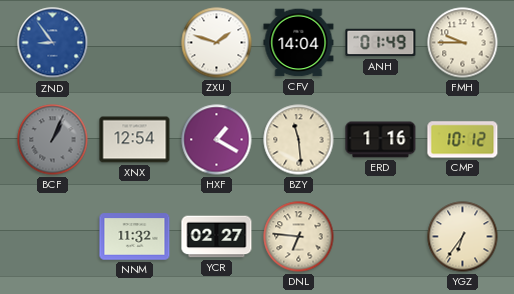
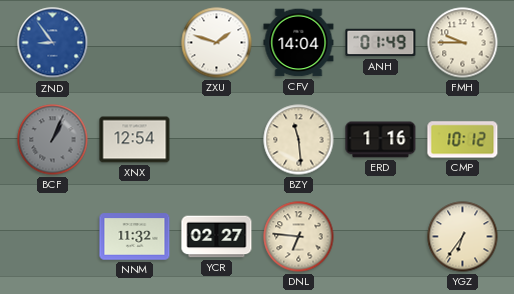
HXF: 1:20 -> none
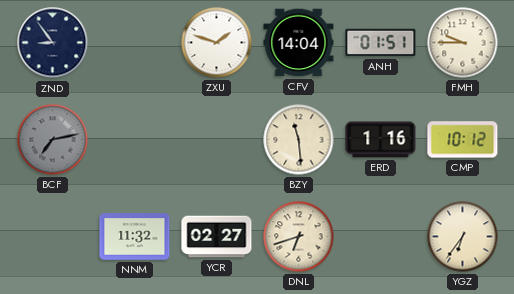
ZND dial: blue -> navy
ANH: 01:49 -> 01:51
BCF: 1:04 -> 7:13
XNX: 12:54 -> none
DNL: 6:46 -> 6:42
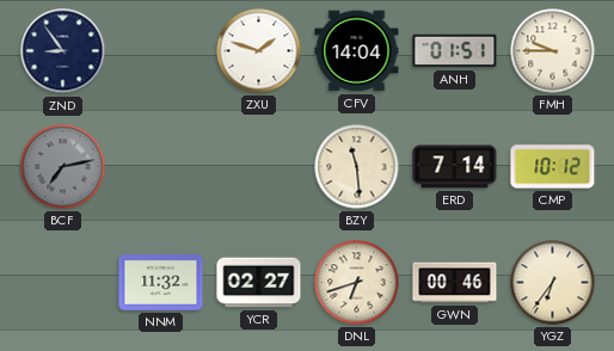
ERD: 1:16 -> 7:14
GWN: none -> 00:46
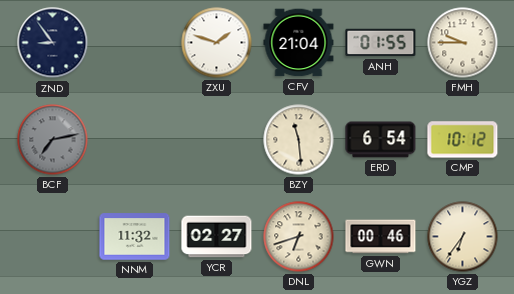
CFV: 14:04 -> 21:04
ANH: 01:51 -> 01:55
ERD: 7:14 -> 6:54
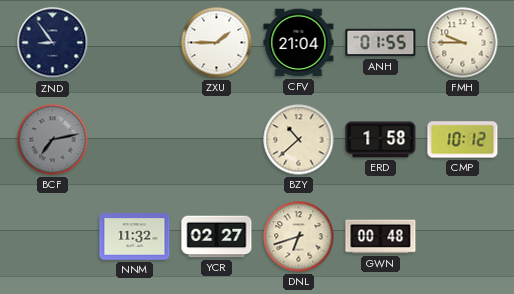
ZXU: 1:48 -> 1:45
BZY: 11:29 -> 10:38
ERD: 6:54 -> 1:58
GWN: 00:46 -> 00:48
YGZ: 6:36 -> none
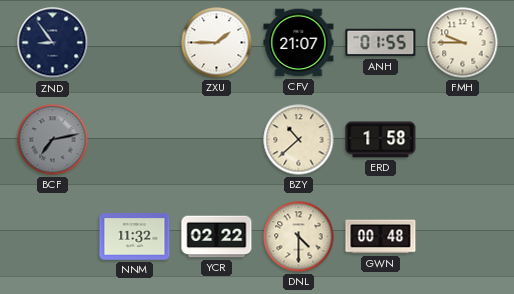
CFV: 21:04 -> 21:07
CMP: 10:12 -> none
YCR: 02:27 -> 02:22
DNL: 6:42 -> 4:30
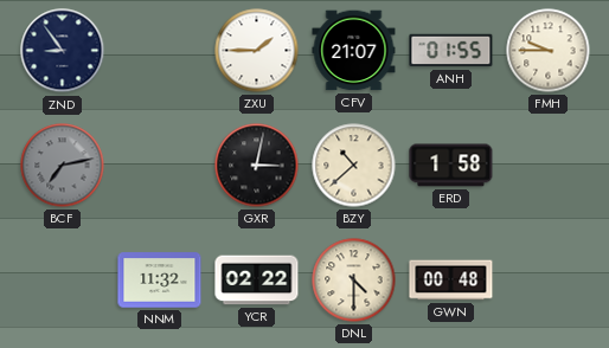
GXR: none -> 3:02
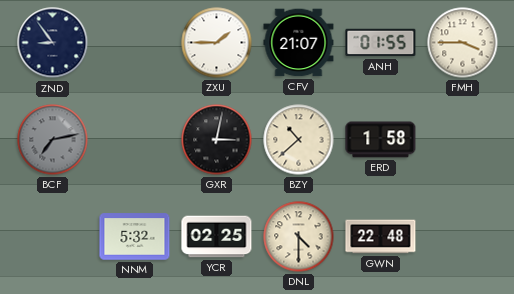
FMH: 9:45 -> 3:45
NNM: 11:32 -> 5:32
YCR: 02:22 -> 02:25
GWN: 00:48 -> 22:48
